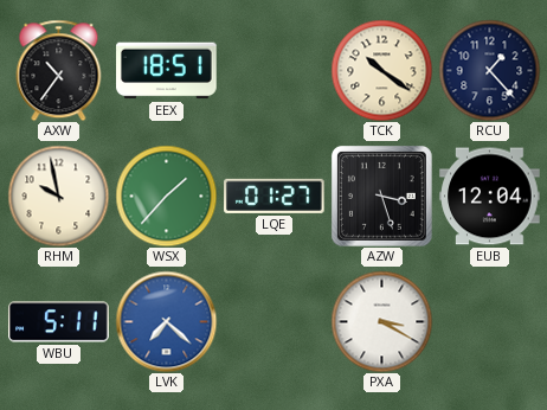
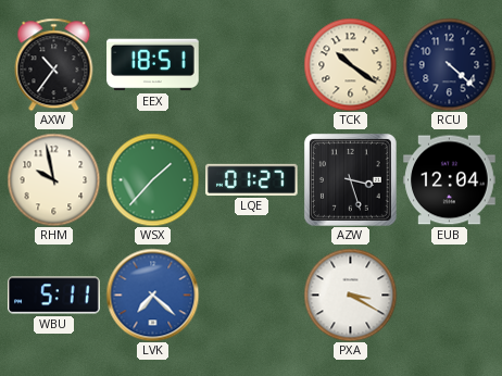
RCU: 1:23 -> 4:22
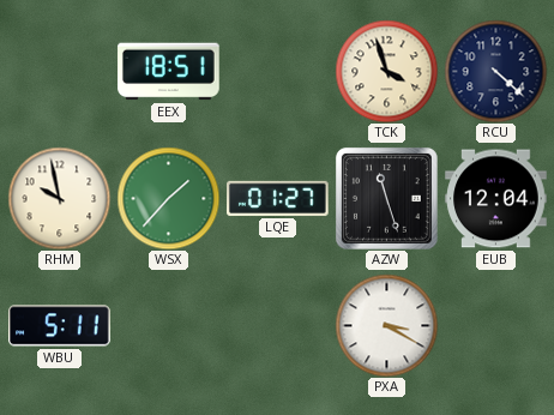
AXW: 10:36 -> none
TCK: 10:21 -> 3:57
AZW: 3:27 -> 11:27
LVK: 7:22 -> none
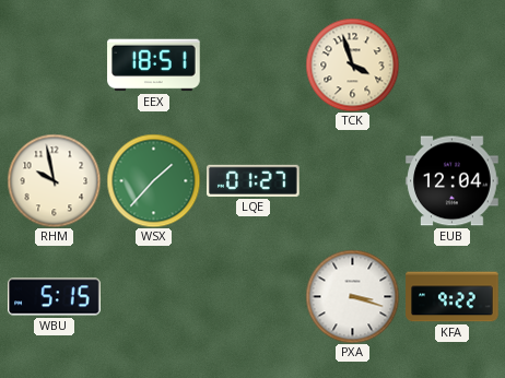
RCU: 4:22 -> none
AZW: 11:27 -> none
WBU: 5:11 -> 5:15
PXA: 3:20 -> 3:18
KFA: none -> 9:22
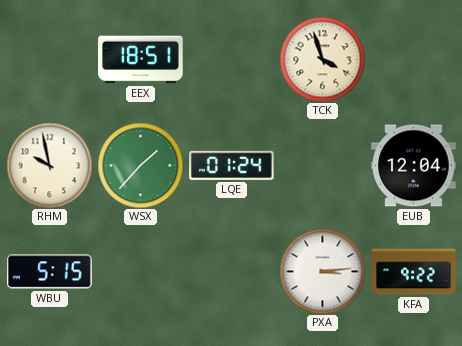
LQE: 01:27 -> 01:24
PXA: 3:18 -> 3:14
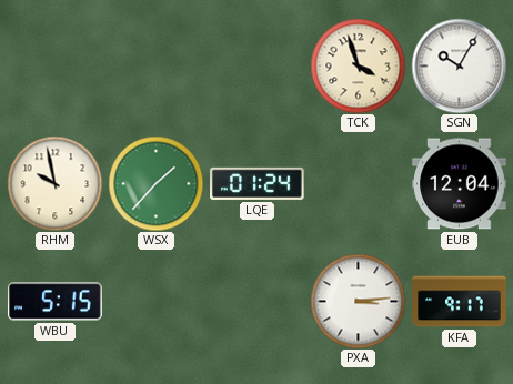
EEX: 18:51 -> none
SGN: none -> 10:05
KFA: 9:22 -> 9:17
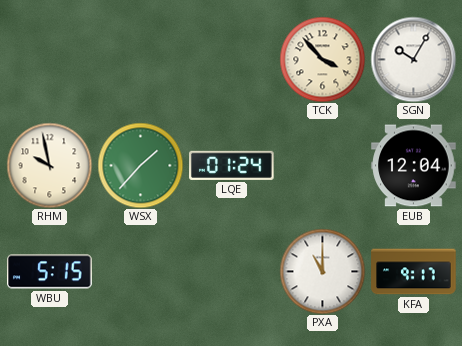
TCK: 3:57 -> 3:53
PXA: 3:14 -> 11:00
